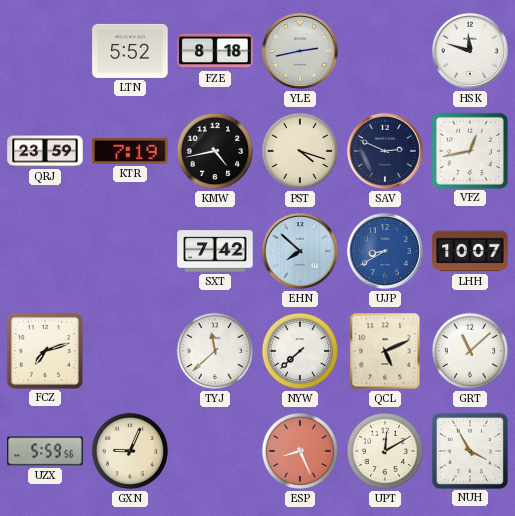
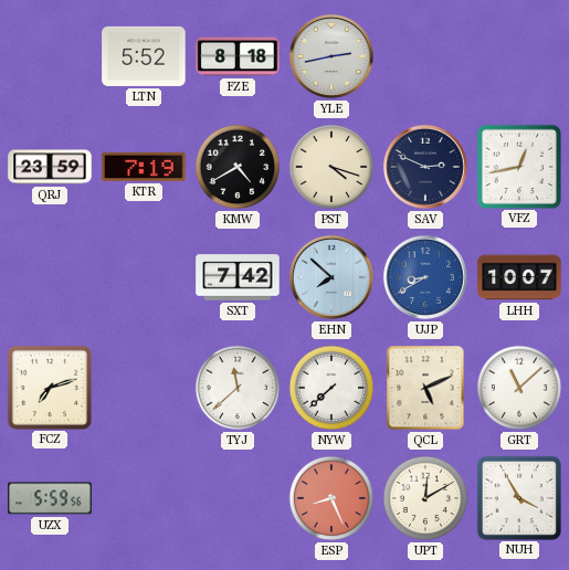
HSK: 11:48 -> none
KMW: 4:43 -> 4:40
GXN: 9:04 -> none
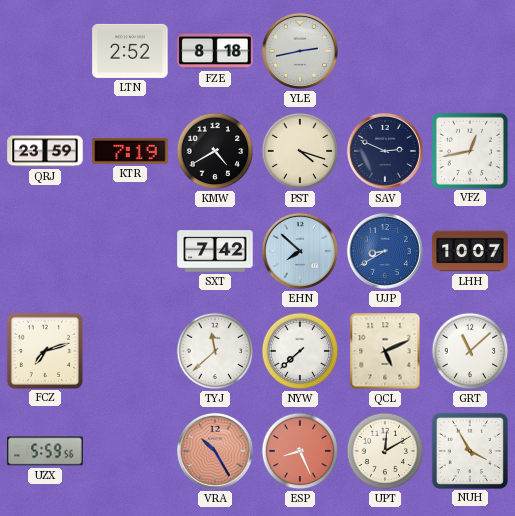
LTN: 5:52 -> 2:52
VRA: none -> 10:25
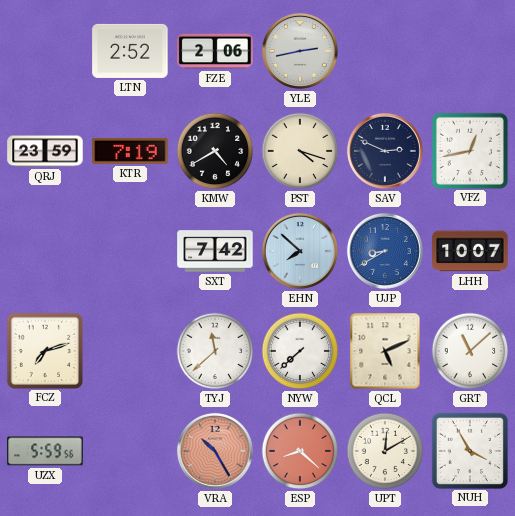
FZE: 8:18 -> 2:06
ESP: 8:26 -> 8:22
